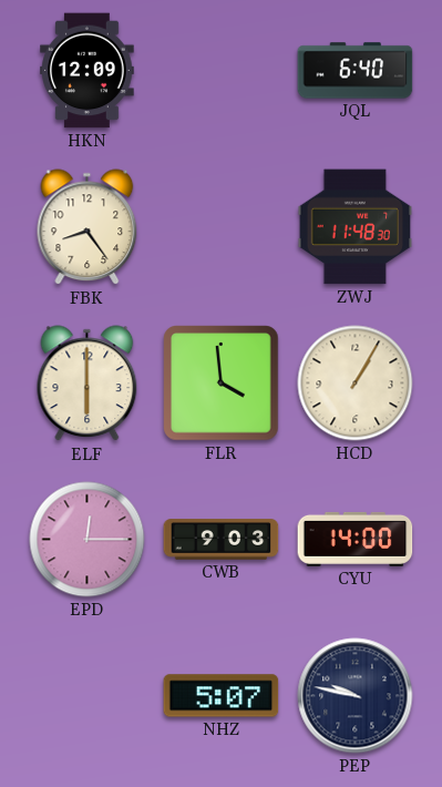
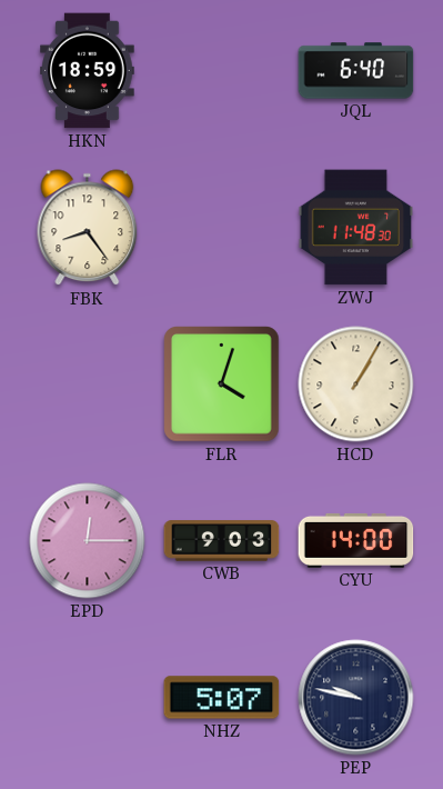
HKN: 12:09 -> 18:59
ELF: 6:00 -> none
FLR: 3:59 -> 4:03
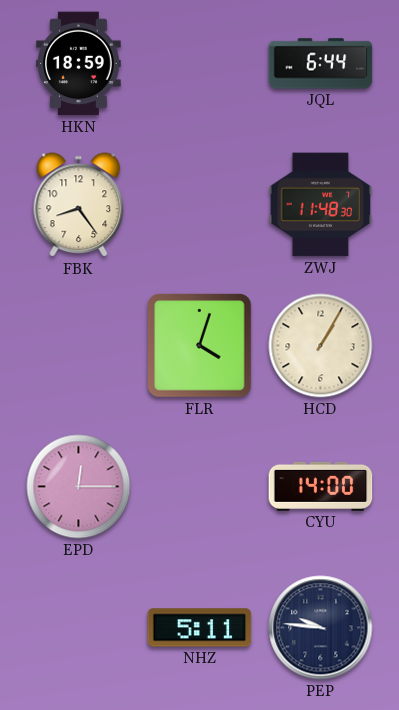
JQL: 6:40 -> 6:44
CWB: 9:03 -> none
NHZ: 5:07 -> 5:11
PEP: 9:47 -> 9:46
